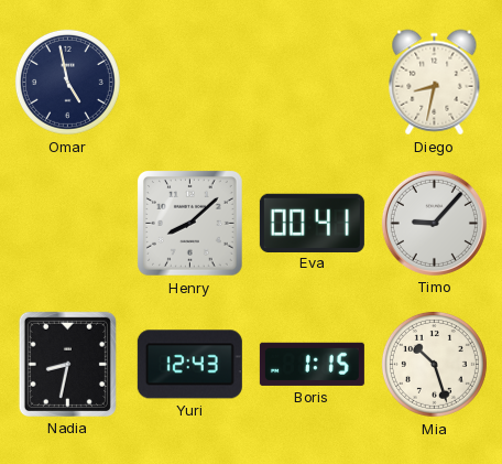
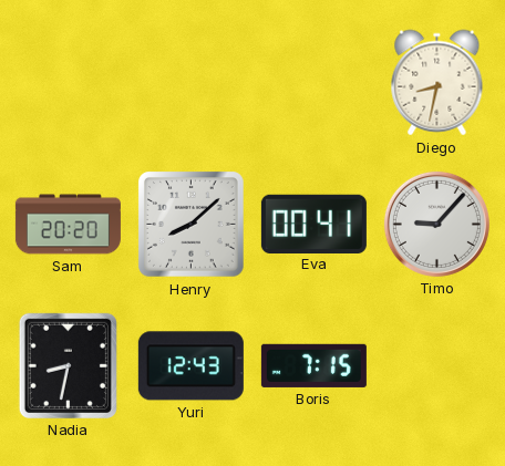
Omar: 4:58 -> none
Sam: none -> 20:20
Boris: 1:15 -> 7:15
Mia: 10:27 -> none
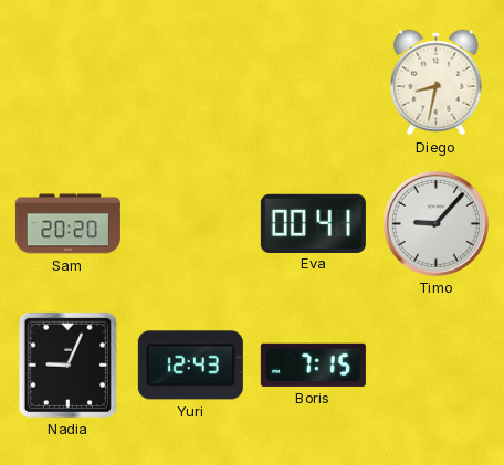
Henry: 8:08 -> none
Nadia: 8:32 -> 9:04
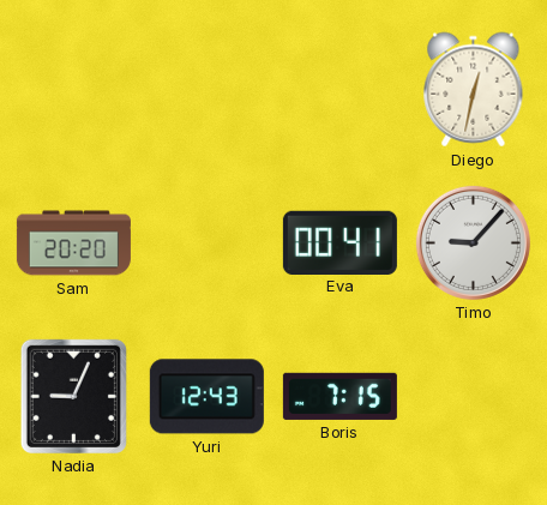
Diego: 8:32 -> 12:32
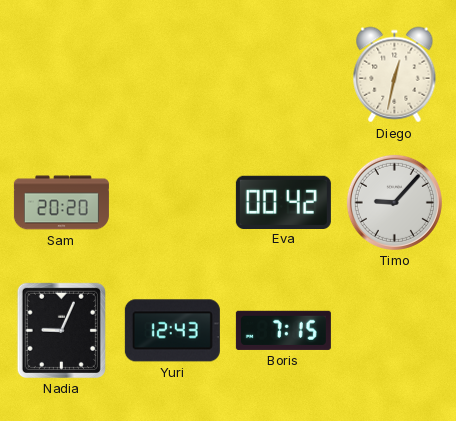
Eva: 00:41 -> 00:42
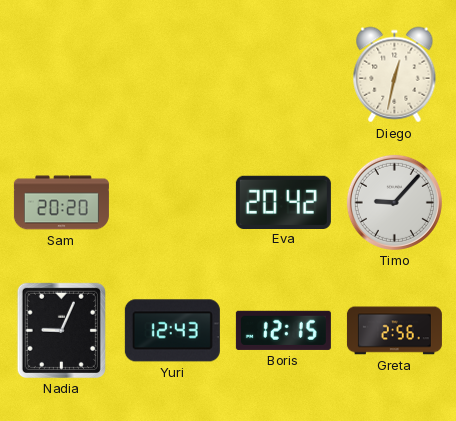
Eva: 00:42 -> 20:42
Boris: 7:15 -> 12:15
Greta: none -> 2:56
